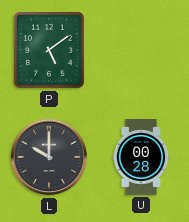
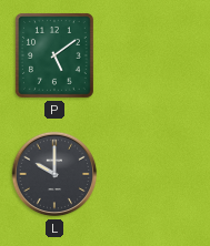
U: 00:28 -> none
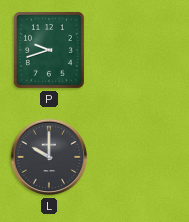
P: 5:09 -> 9:42
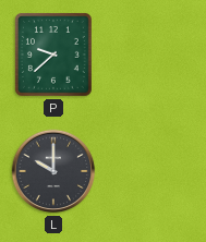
P: 9:42 -> 9:38
